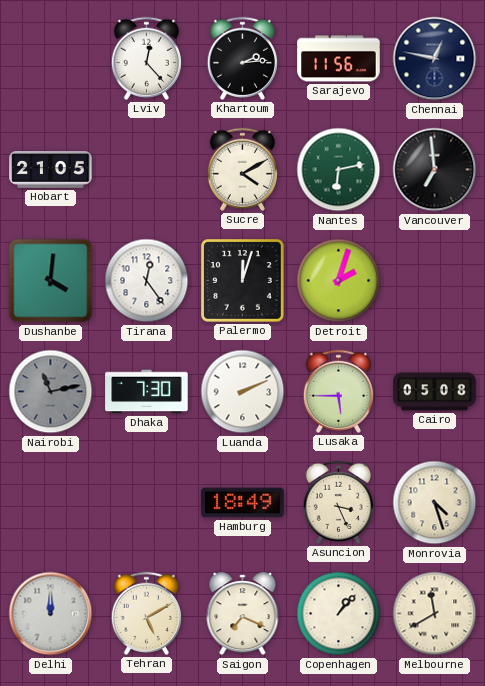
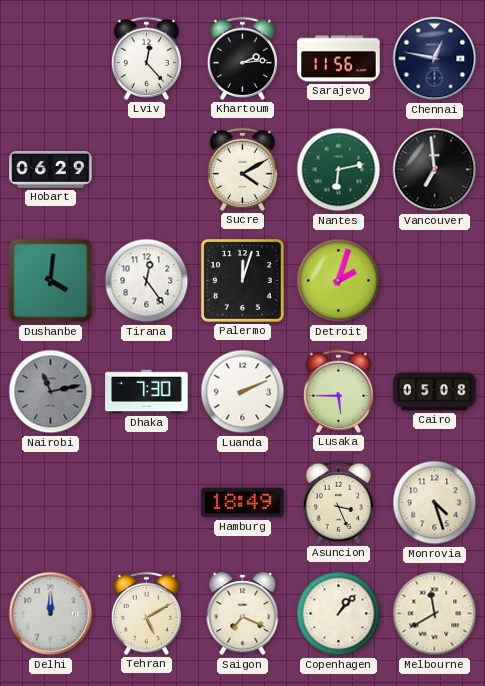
Hobart: 21:05 -> 06:29
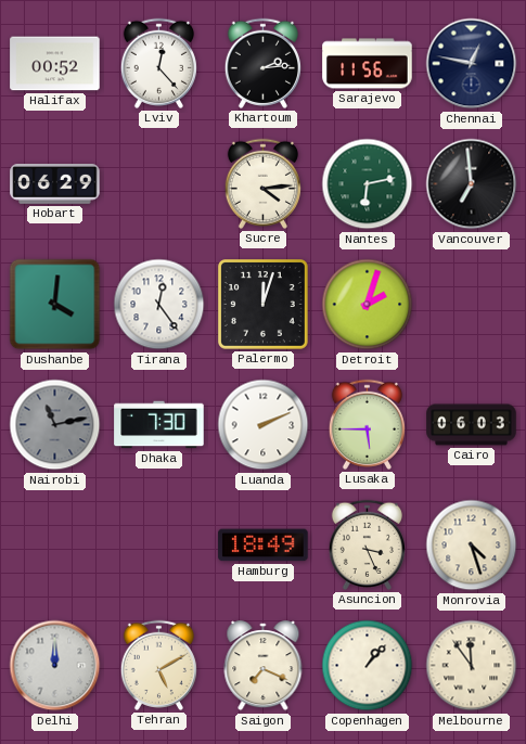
Halifax: none -> 00:52
Sucre: 4:10 -> 4:14
Cairo: 05:08 -> 06:03
Melbourne: 11:40 -> 11:54
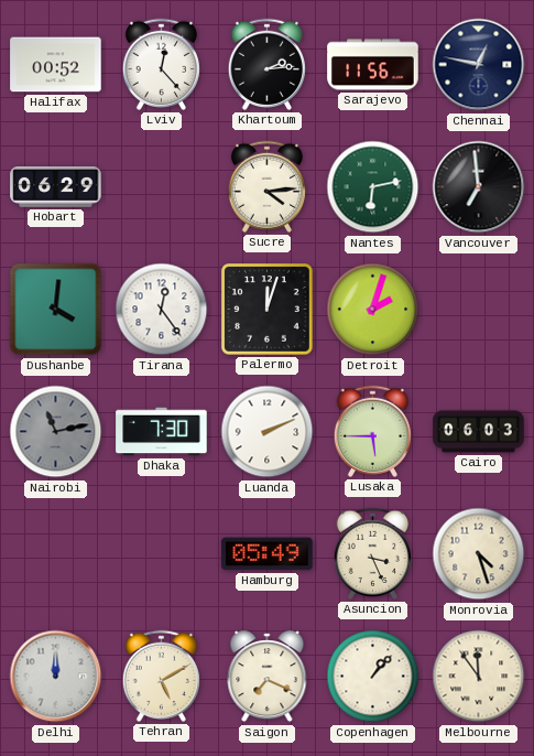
Hamburg: 18:49 -> 05:49
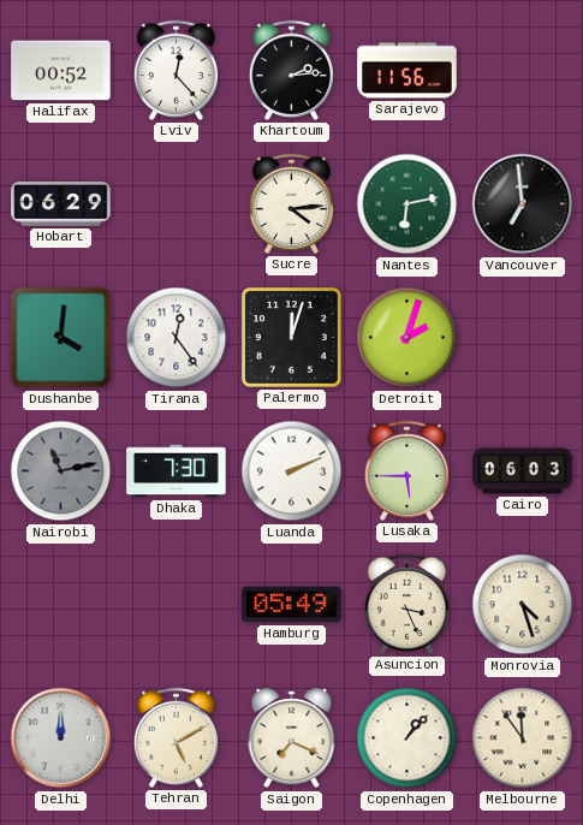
Chennai: 12:47 -> none
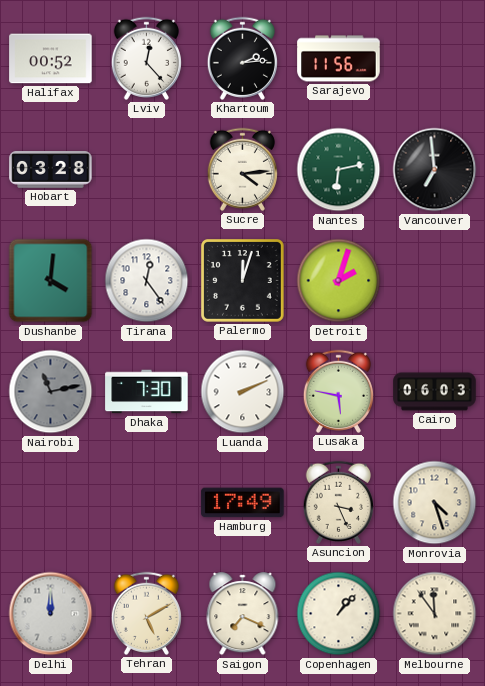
Hobart: 06:29 -> 03:28
Lusaka: 5:45 -> 5:47
Hamburg: 05:49 -> 17:49
